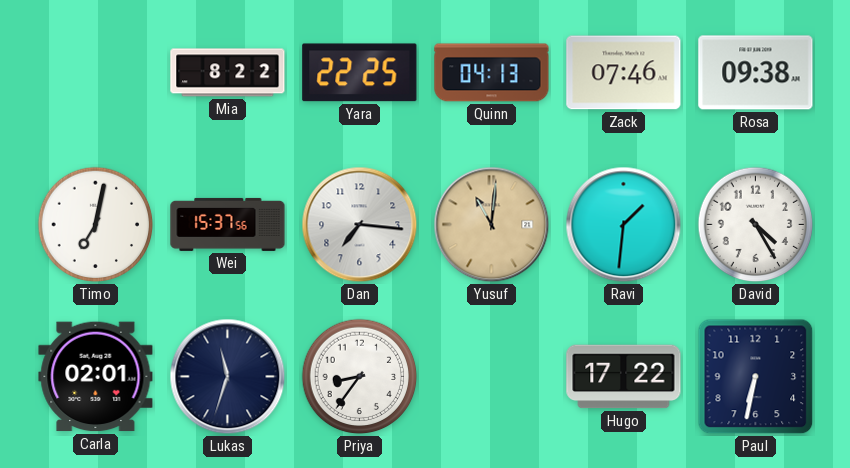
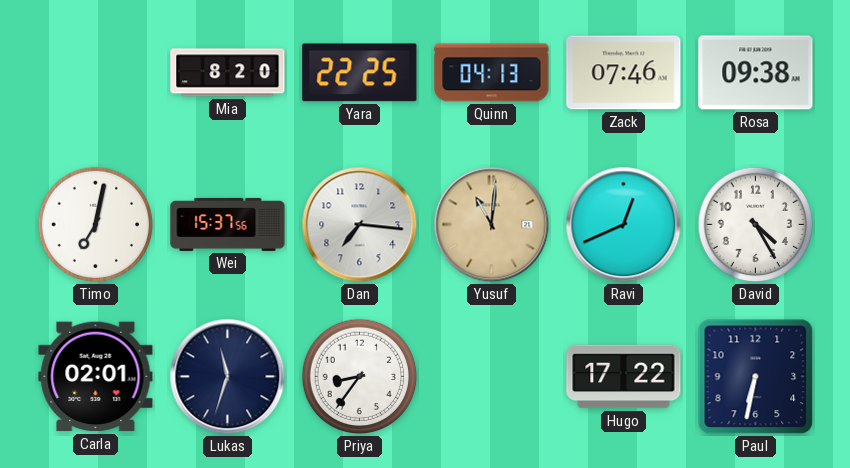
Mia: 8:22 -> 8:20
Ravi: 1:31 -> 12:41
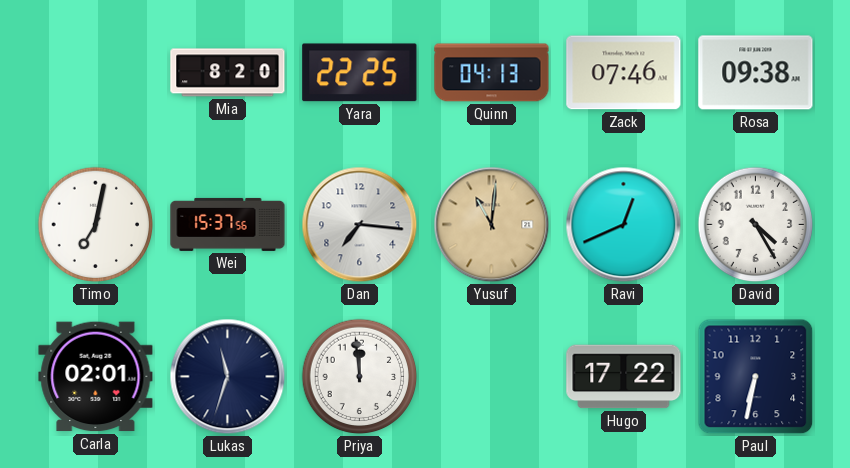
Priya: 8:36 -> 11:59
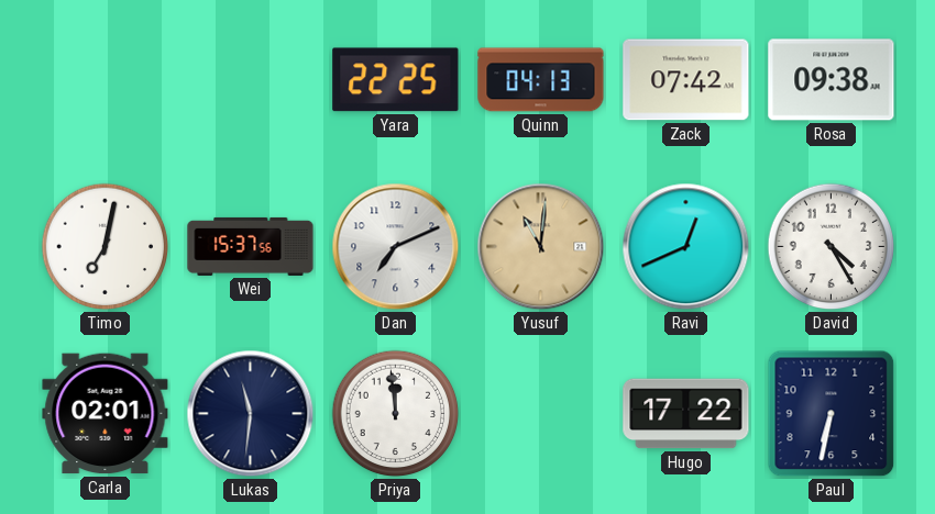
Mia: 8:20 -> none
Zack: 07:46 -> 07:42
Dan: 7:16 -> 7:11
Lukas: 11:33 -> 11:31
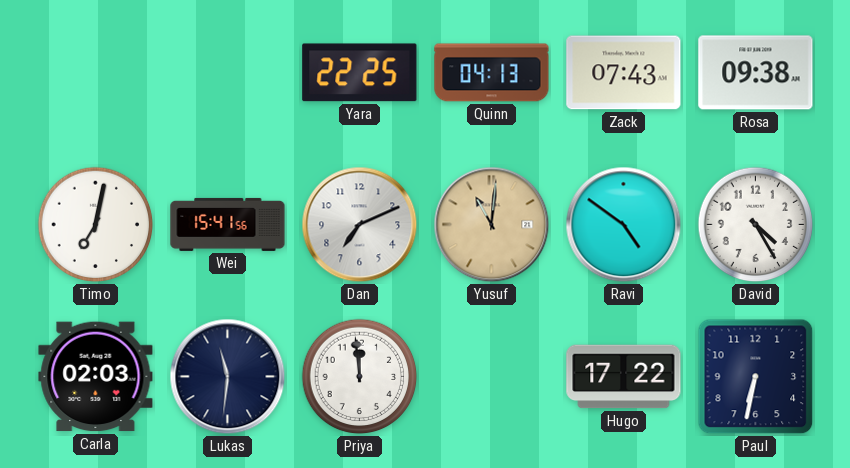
Zack: 07:42 -> 07:43
Wei: 15:37 -> 15:41
Ravi: 12:41 -> 4:51
Carla: 02:01 -> 02:03
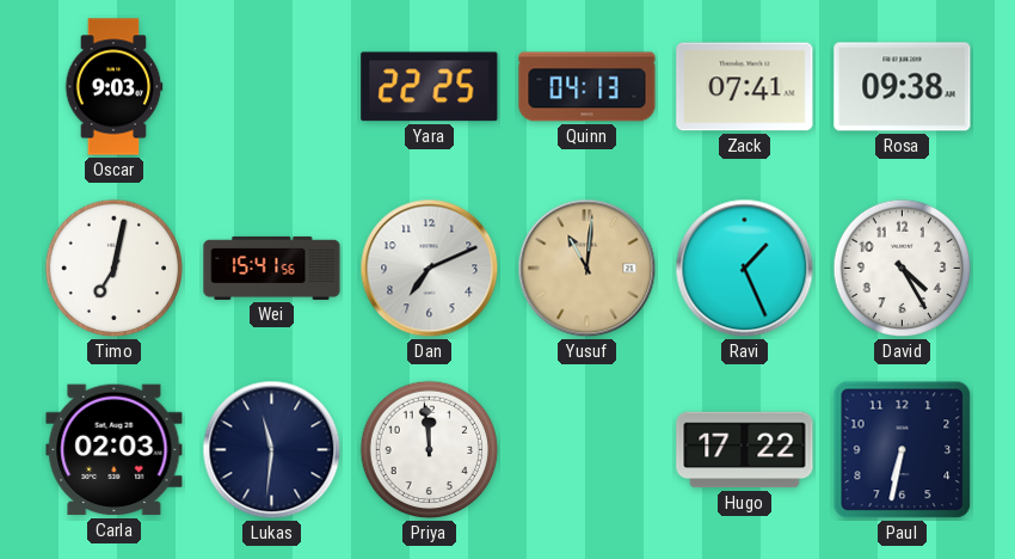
Oscar: none -> 9:03
Zack: 07:43 -> 07:41
Ravi: 4:51 -> 1:26
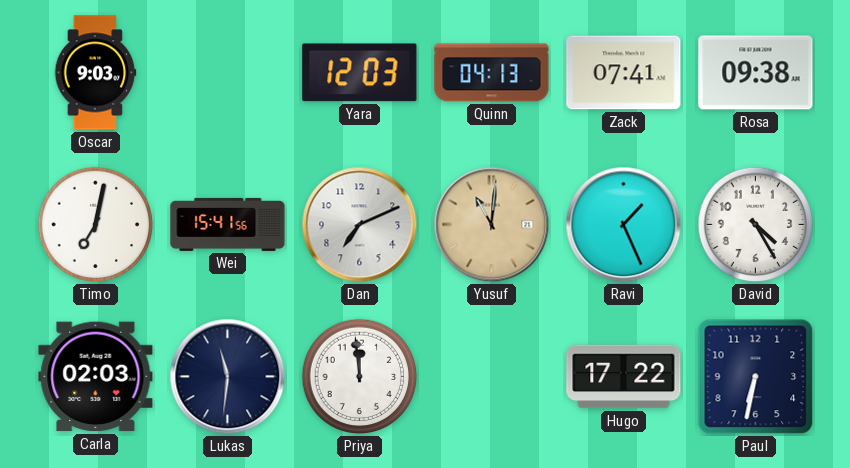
Yara: 22:25 -> 12:03
